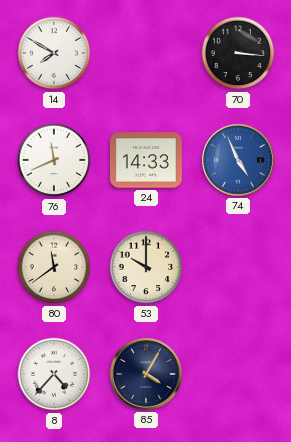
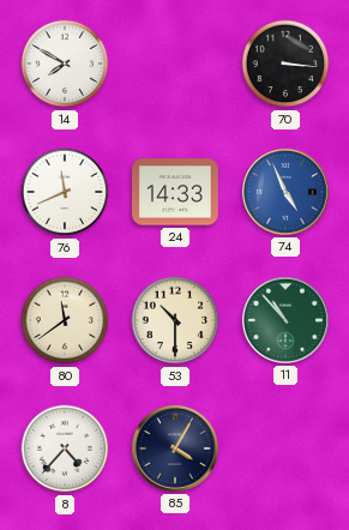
53: 10:00 -> 10:30
11: none -> 10:53
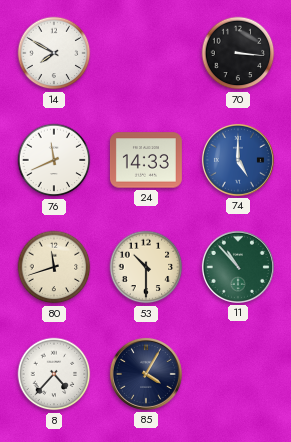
74: 4:56 -> 5:00
80: 11:39 -> 11:42
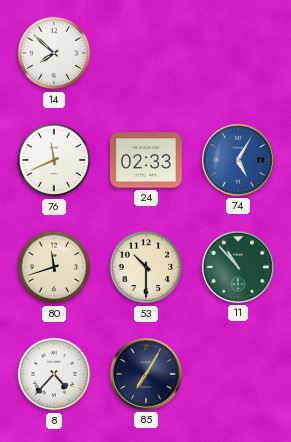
14: 7:50 -> 7:52
70: 3:16 -> none
24: 14:33 -> 02:33
74: 5:00 -> 5:05
85: 4:05 -> 7:05
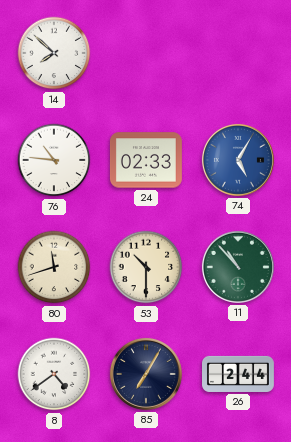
76: 11:41 -> 10:46
8: 4:37 -> 4:39
26: none -> 2:44
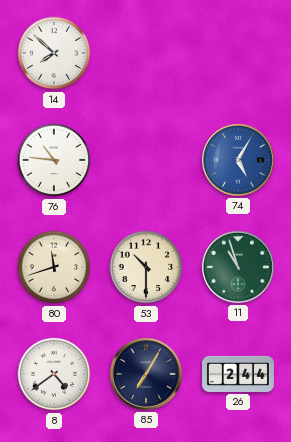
24: 02:33 -> none
11: 10:53 -> 10:57
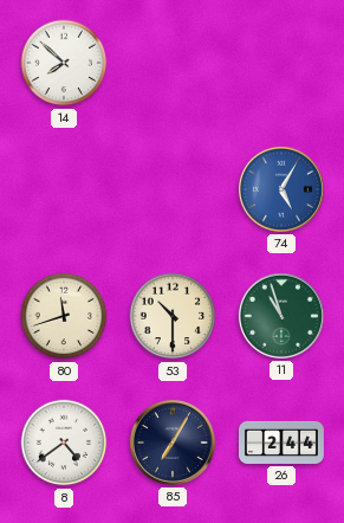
76: 10:46 -> none
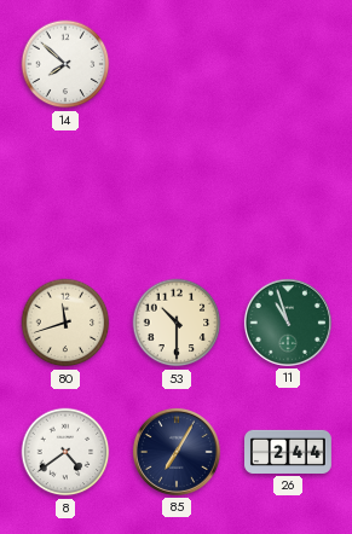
74: 5:05 -> none
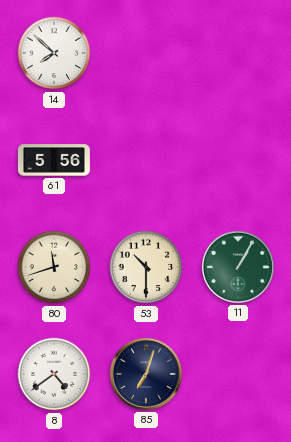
61: none -> 5:56
11: 10:57 -> 1:05
85: 7:05 -> 7:03
26: 2:44 -> none
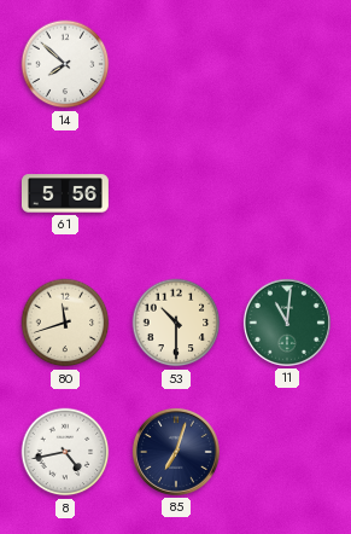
11: 1:05 -> 11:01
8: 4:39 -> 4:43
